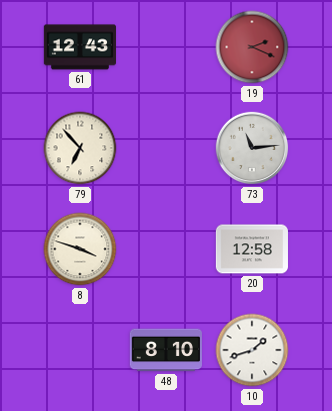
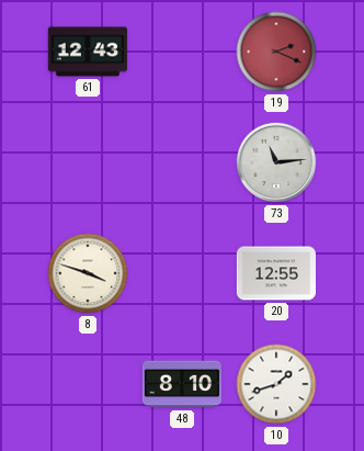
79: 6:53 -> none
20: 12:58 -> 12:55
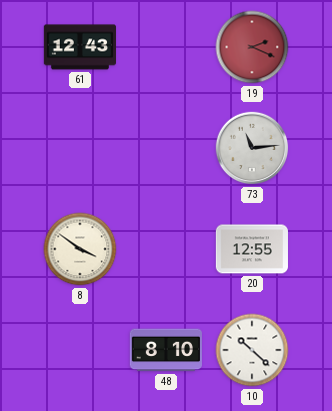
8: 3:48 -> 3:51
10: 1:42 -> 10:22
